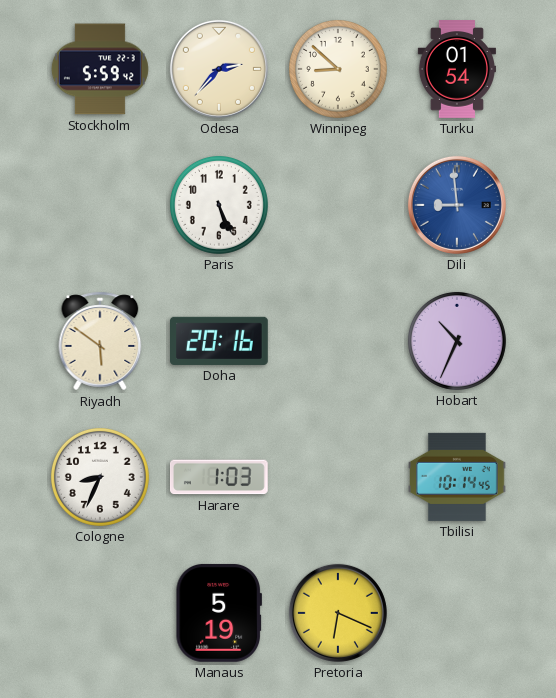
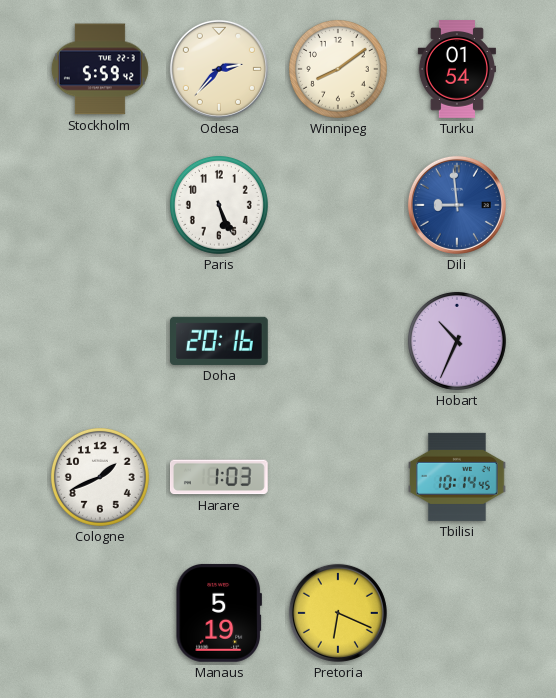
Winnipeg: 8:52 -> 8:09
Riyadh: 5:51 -> none
Cologne: 8:34 -> 1:41
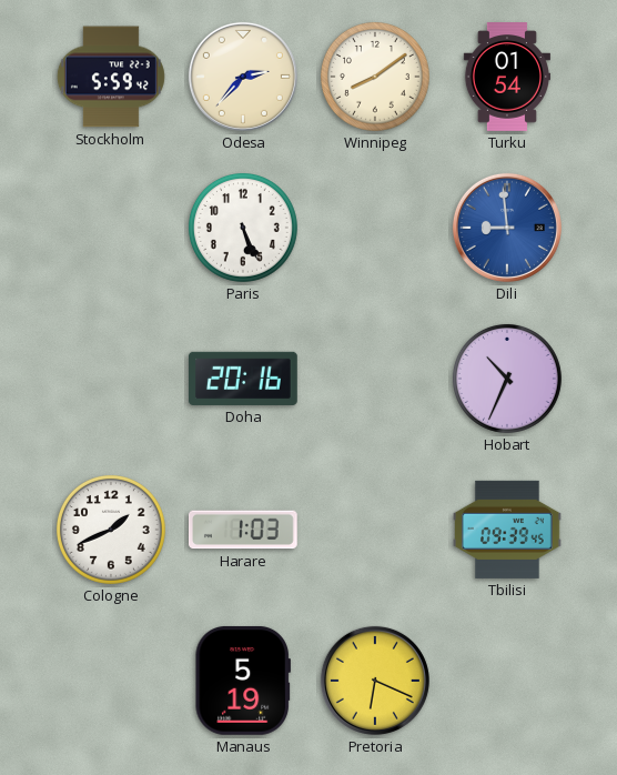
Tbilisi: 10:14 -> 09:39
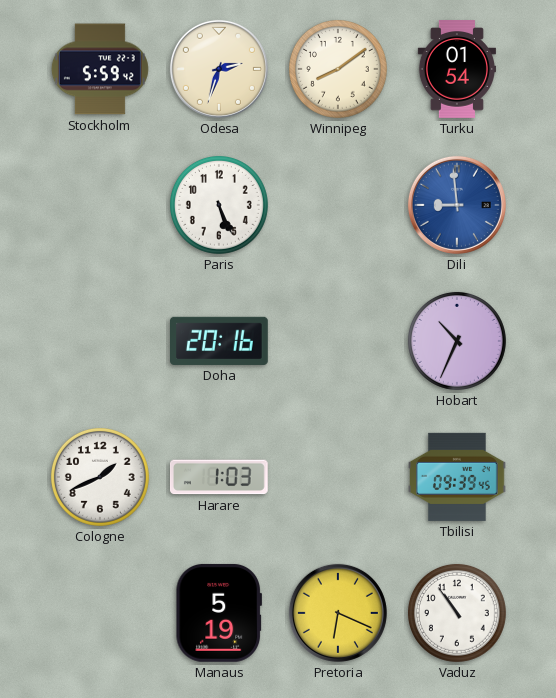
Odesa: 2:37 -> 2:33
Vaduz: none -> 10:54
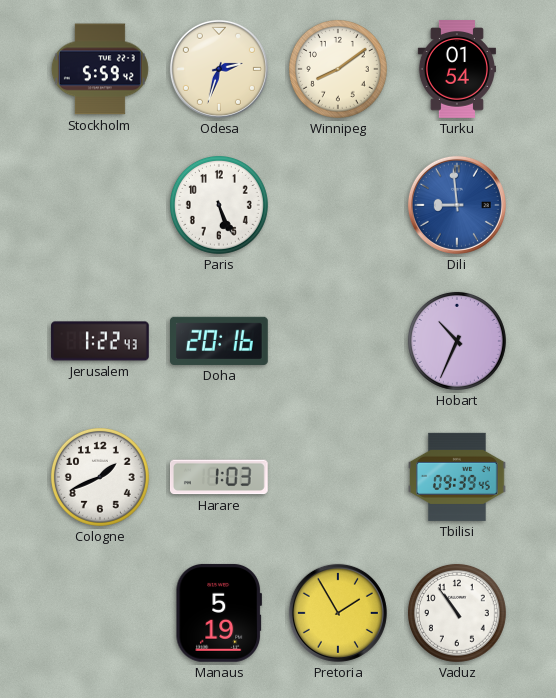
Jerusalem: none -> 1:22
Pretoria: 6:19 -> 1:55
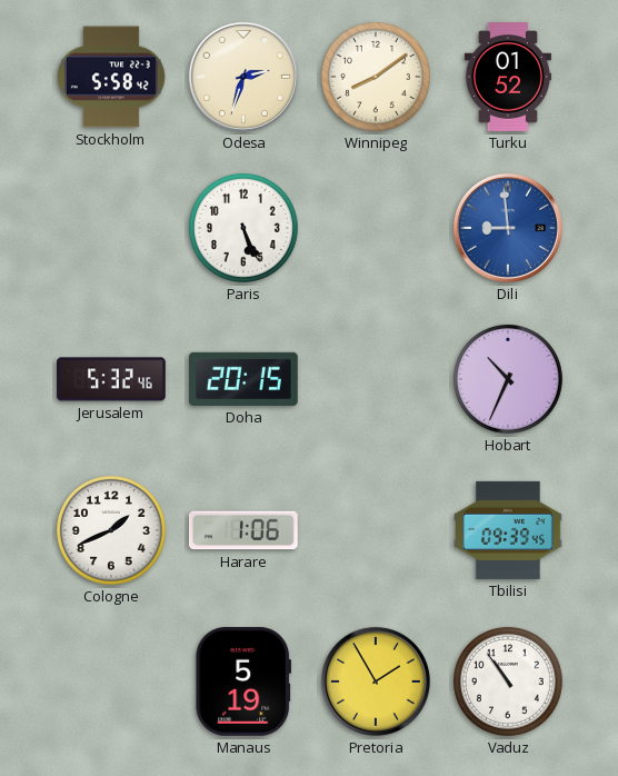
Stockholm: 5:59 -> 5:58
Turku: 01:54 -> 01:52
Jerusalem: 1:22 -> 5:32
Doha: 20:16 -> 20:15
Harare: 1:03 -> 1:06
